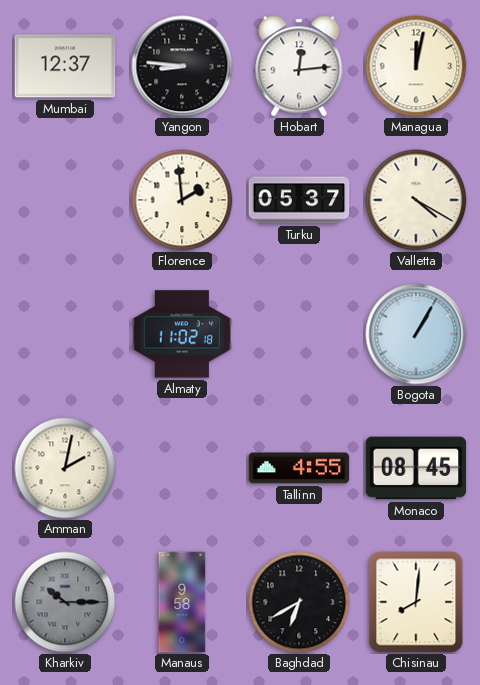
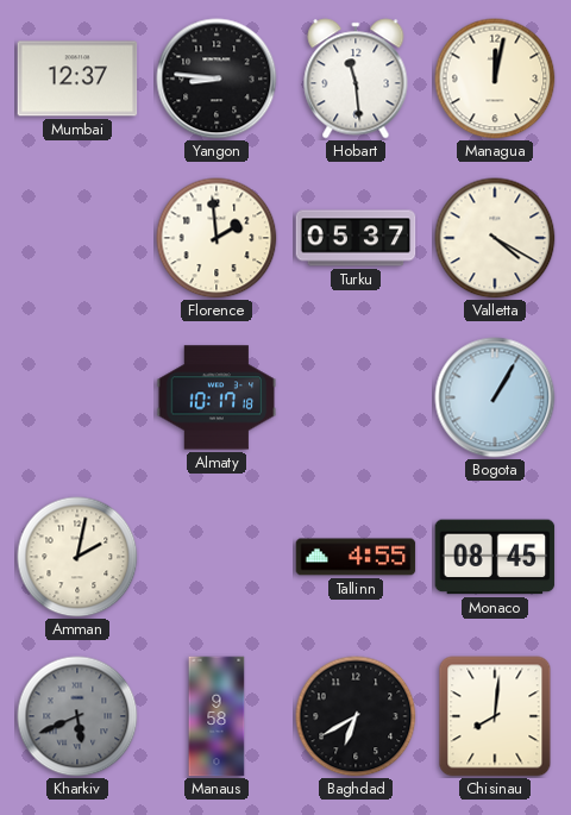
Hobart: 12:14 -> 11:29
Almaty: 11:02 -> 10:17
Kharkiv: 10:15 -> 5:41
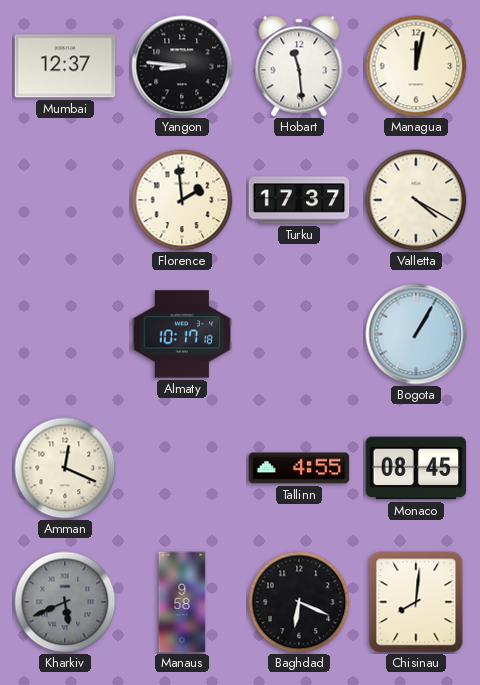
Turku: 05:37 -> 17:37
Amman: 2:02 -> 12:19
Baghdad: 6:40 -> 6:19
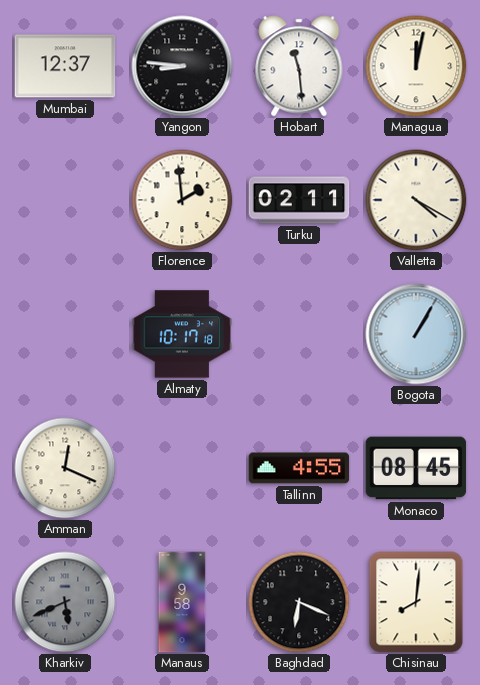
Turku: 17:37 -> 02:11
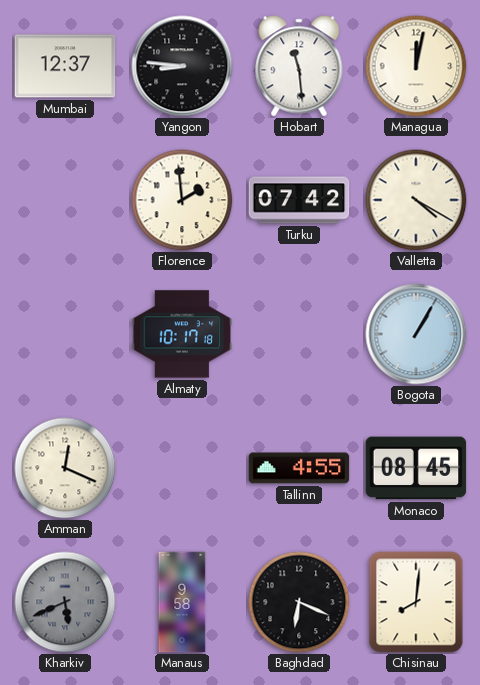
Turku: 02:11 -> 07:42
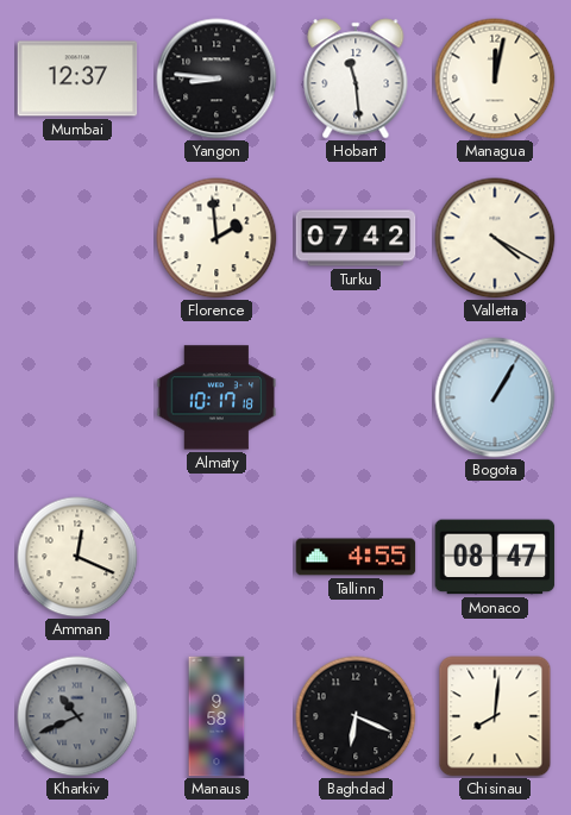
Monaco: 08:45 -> 08:47
Kharkiv: 5:41 -> 10:41
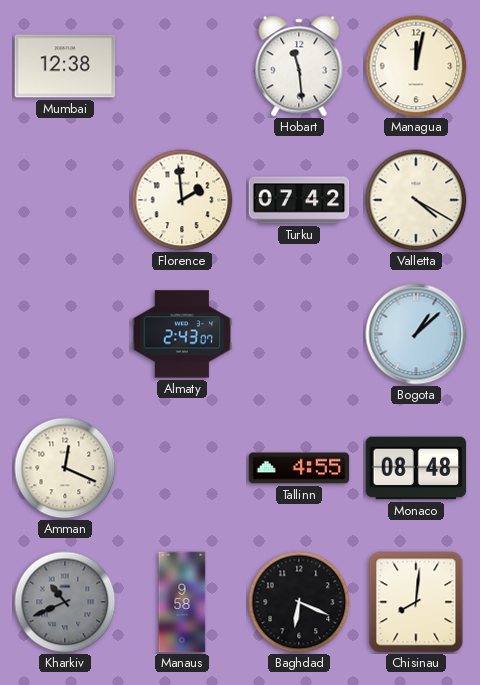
Mumbai: 12:37 -> 12:38
Yangon: 8:46 -> none
Almaty: 10:17 -> 2:43
Bogota: 1:05 -> 1:08
Monaco: 08:47 -> 08:48
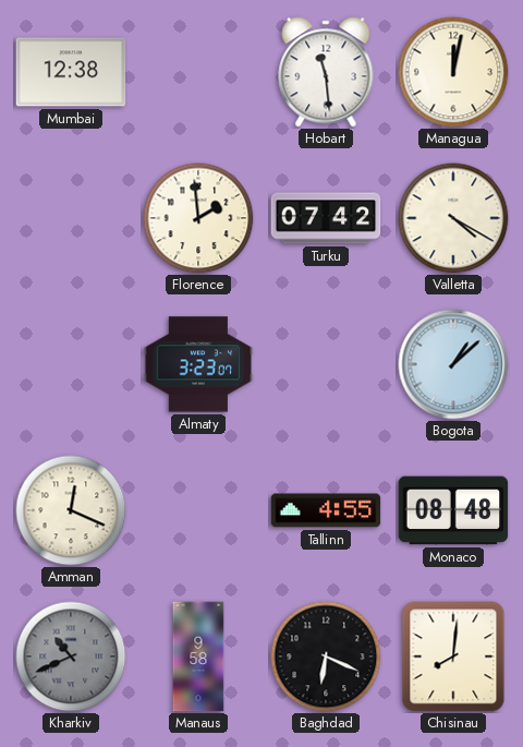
Almaty: 2:43 -> 3:23
